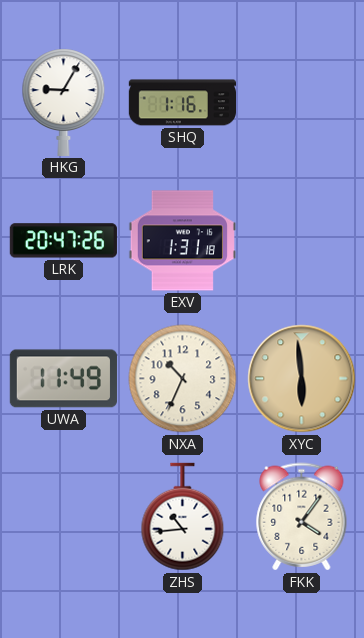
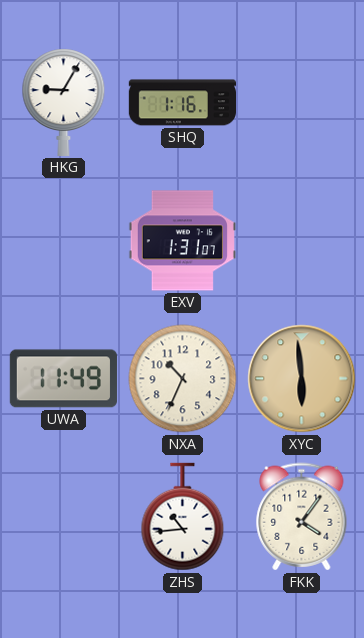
LRK: 20:47 -> none
EXV: 1:31:18 -> 1:31:07
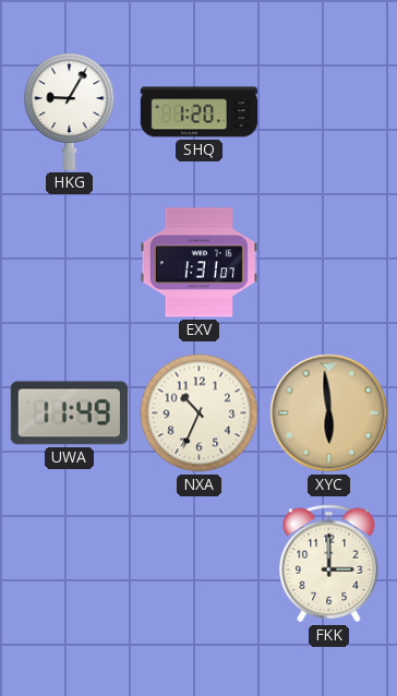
SHQ: 1:16 -> 1:20
ZHS: 10:44 -> none
FKK: 4:06 -> 3:00
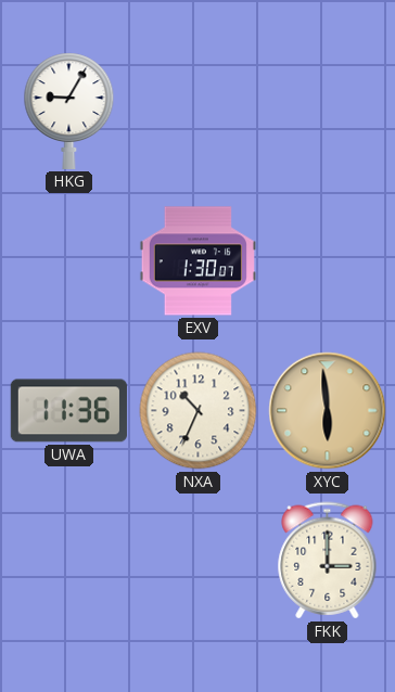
SHQ: 1:20 -> none
EXV: 1:31 -> 1:30
UWA: 11:49 -> 11:36
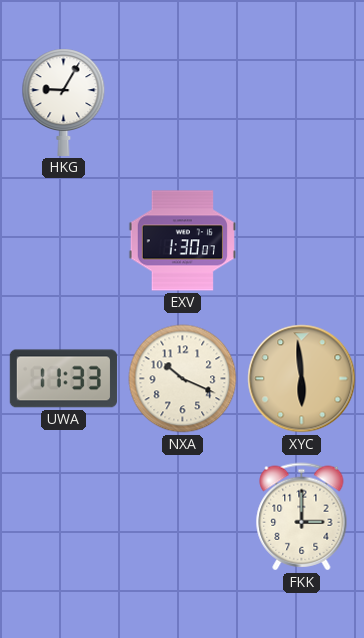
UWA: 11:36 -> 11:33
NXA: 10:34 -> 10:19
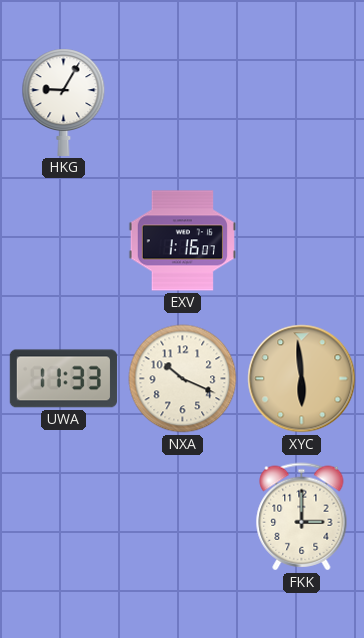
EXV: 1:30 -> 1:16
